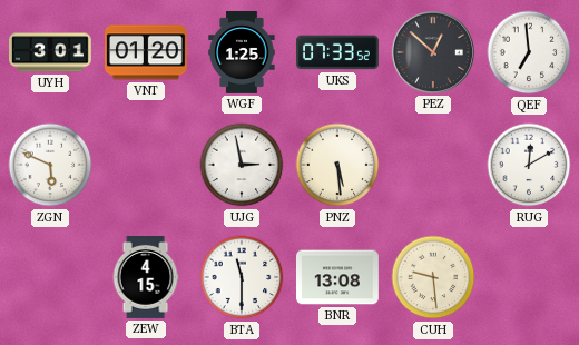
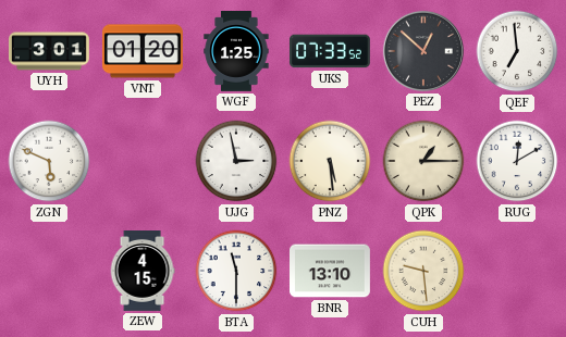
QPK: none -> 1:15
BNR: 13:08 -> 13:10
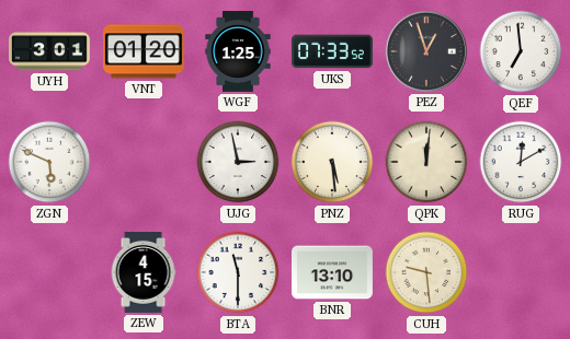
PEZ: 12:52 -> 12:57
QPK: 1:15 -> 12:01
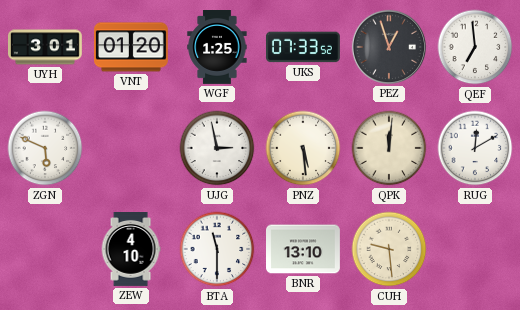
ZEW: 4:15 -> 4:10
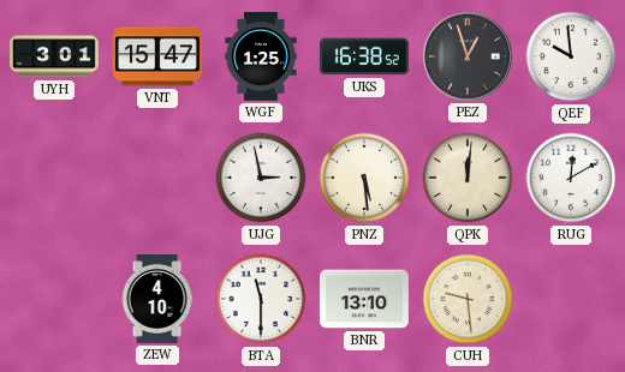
VNT: 01:20 -> 15:47
UKS: 07:33 -> 16:38
QEF: 6:59 -> 9:59
ZGN: 5:49 -> none
